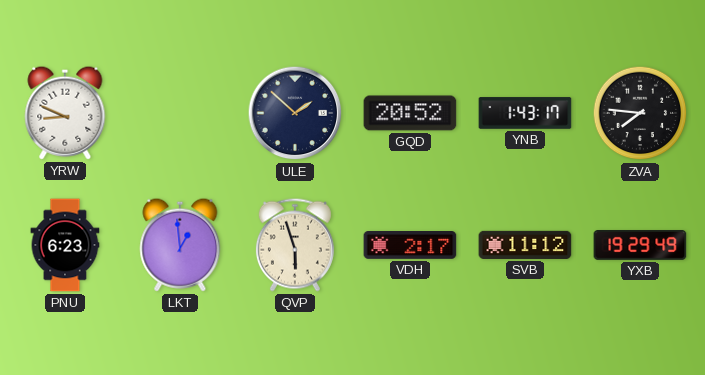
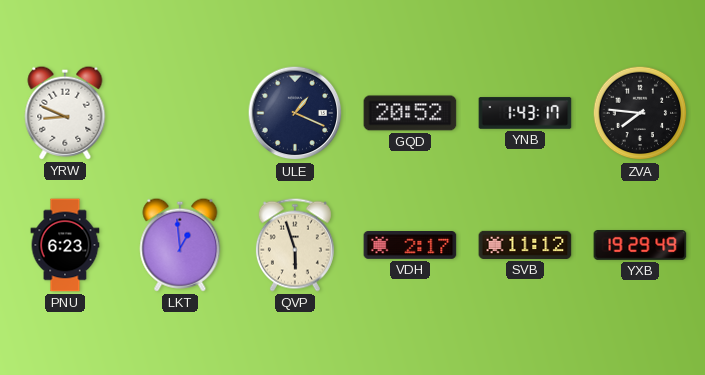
ULE: 1:52 -> 1:19
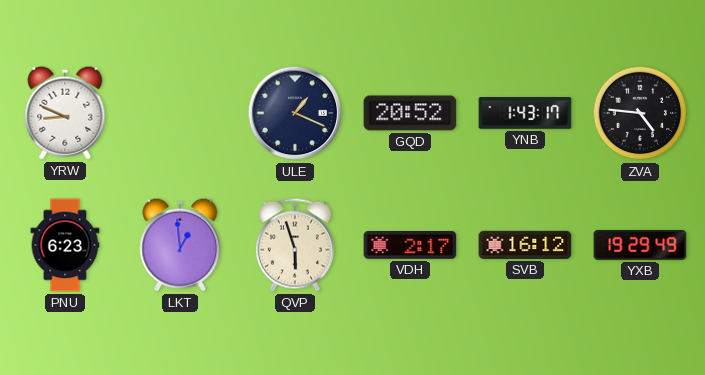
ZVA: 7:46 -> 4:46
SVB: 11:12 -> 16:12
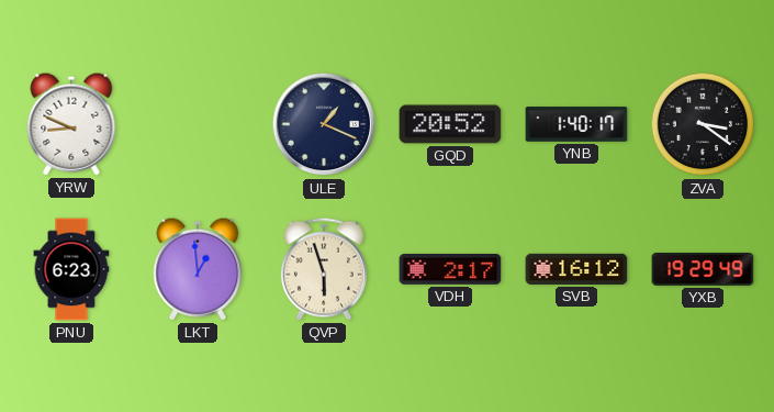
YNB: 1:43 -> 1:40
ZVA: 4:46 -> 3:21
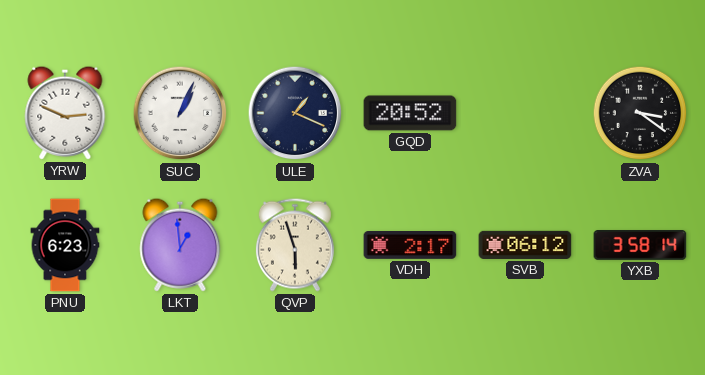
YRW: 8:49 -> 2:49
SUC: none -> 1:04
YNB: 1:40 -> none
SVB: 16:12 -> 06:12
YXB: 19:29 -> 3:58
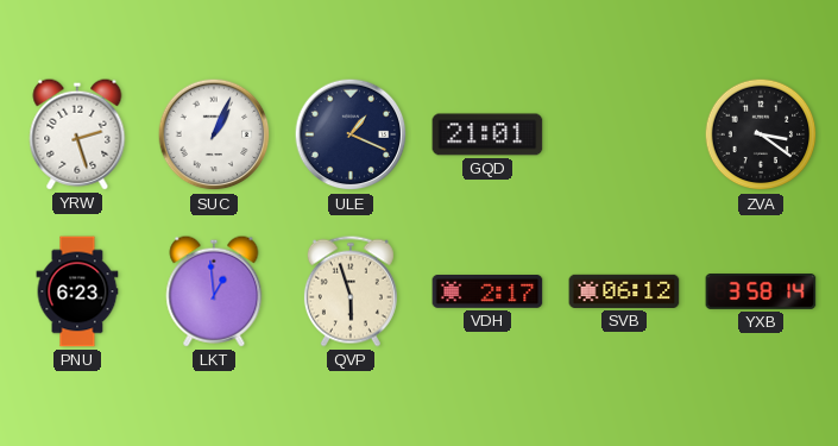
YRW: 2:49 -> 2:27
GQD: 20:52 -> 21:01
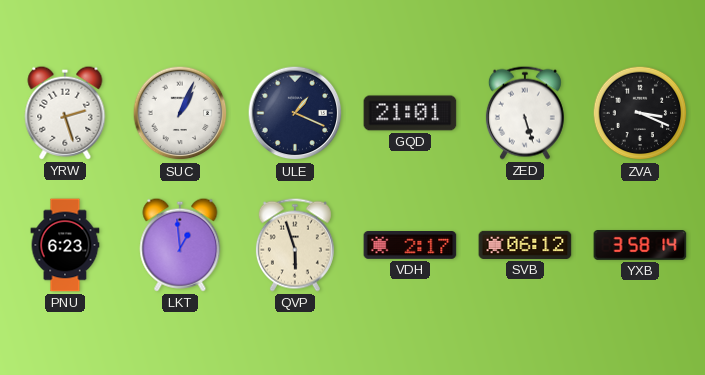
ZED: none -> 5:27
ZVA: 3:21 -> 3:19
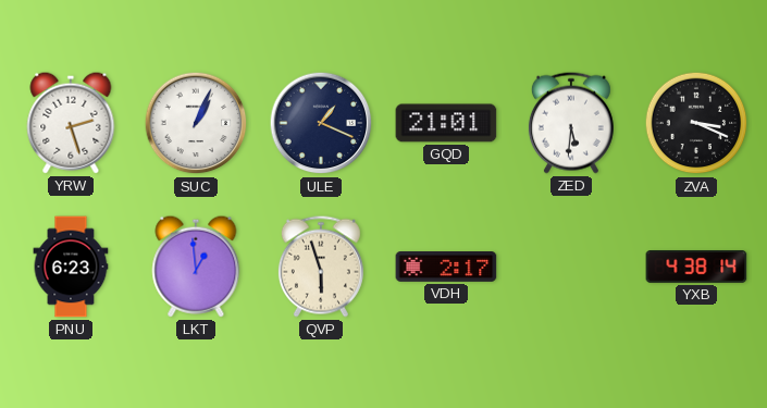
ZED: 5:27 -> 5:31
SVB: 06:12 -> none
YXB: 3:58 -> 4:38
